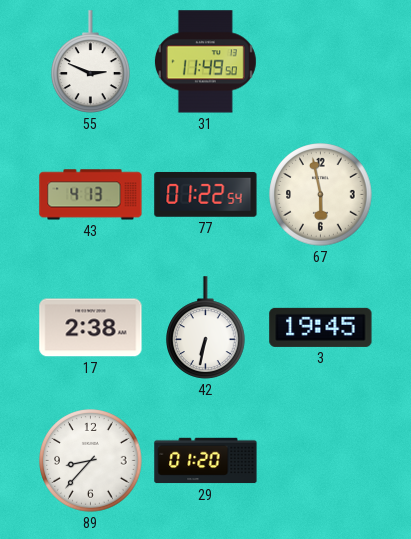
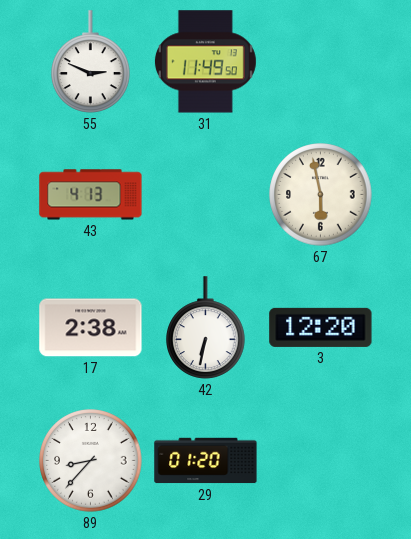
77: 01:22 -> none
3: 19:45 -> 12:20
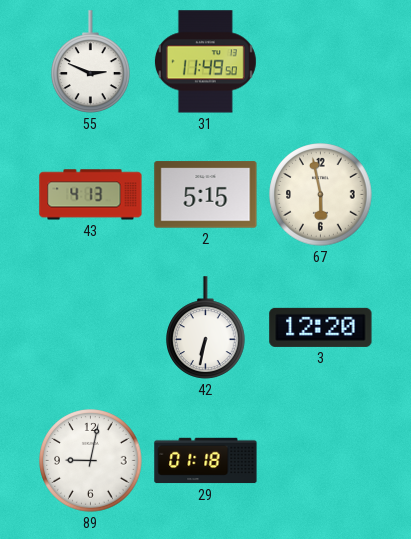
2: none -> 5:15
17: 2:38 -> none
89: 8:37 -> 9:02
29: 01:20 -> 01:18
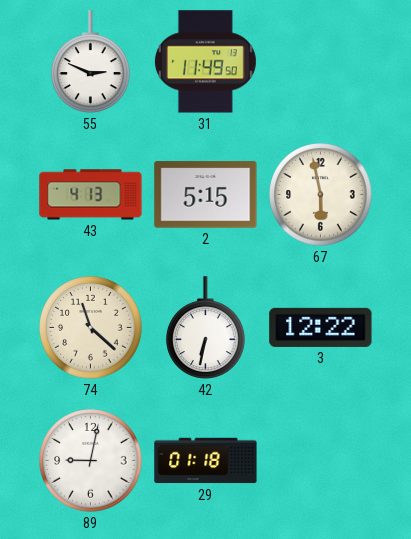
74: none -> 11:22
3: 12:20 -> 12:22
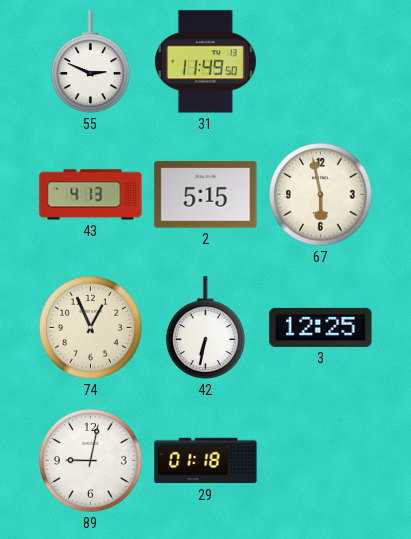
74: 11:22 -> 12:56
3: 12:22 -> 12:25
